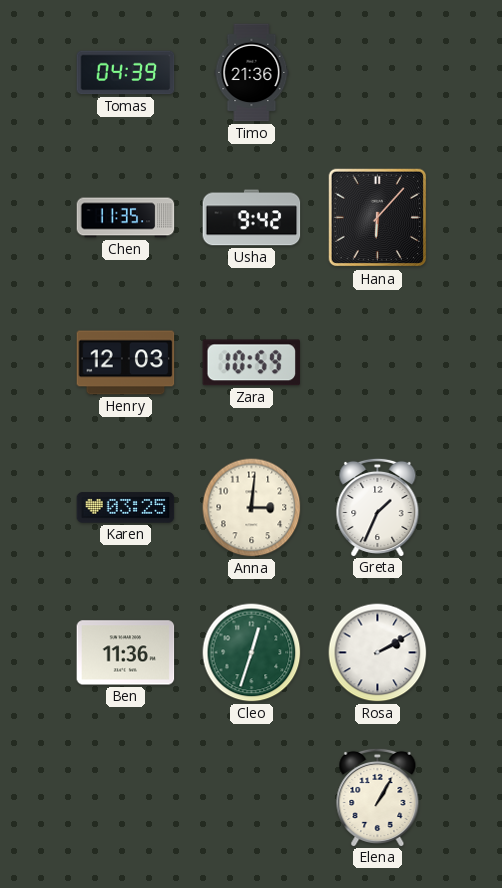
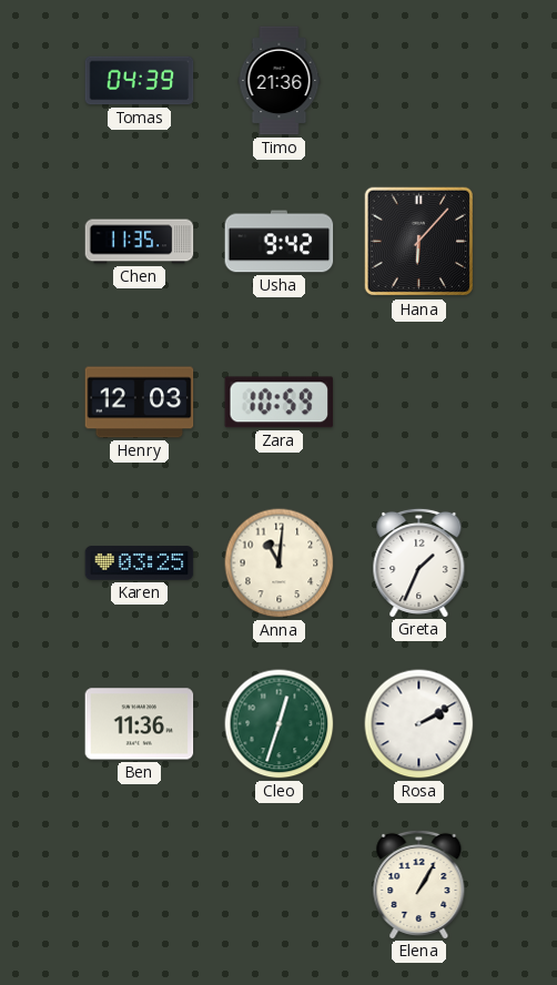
Anna: 3:01 -> 11:01
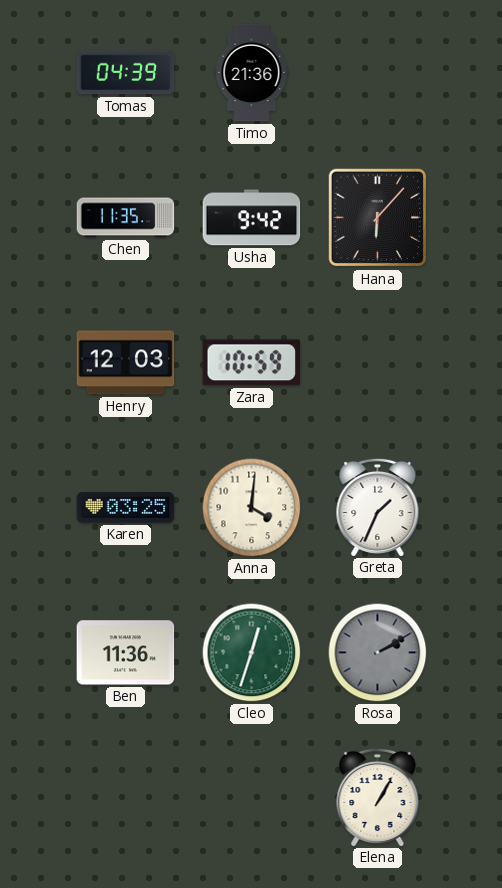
Anna: 11:01 -> 4:01
Rosa dial: white -> grey
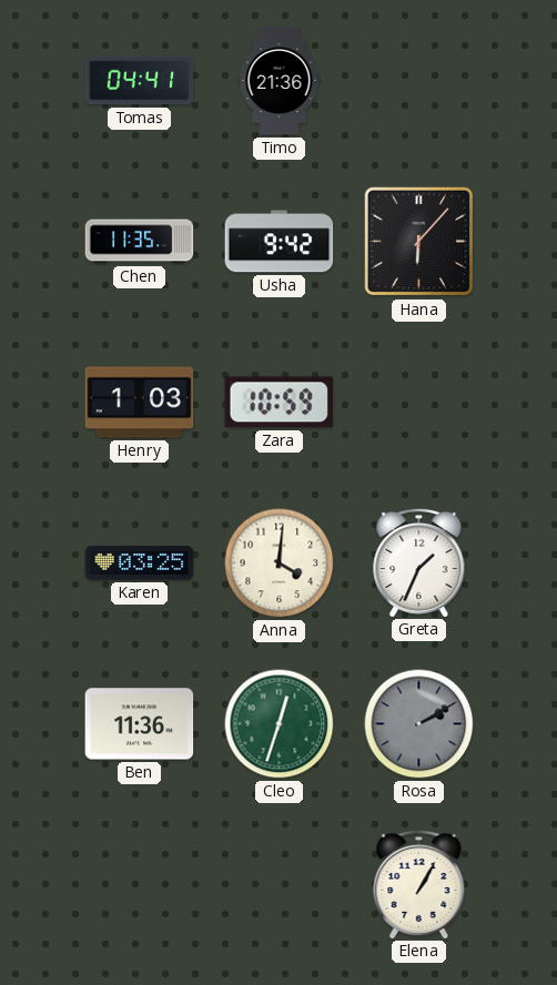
Tomas: 04:39 -> 04:41
Henry: 12:03 -> 1:03
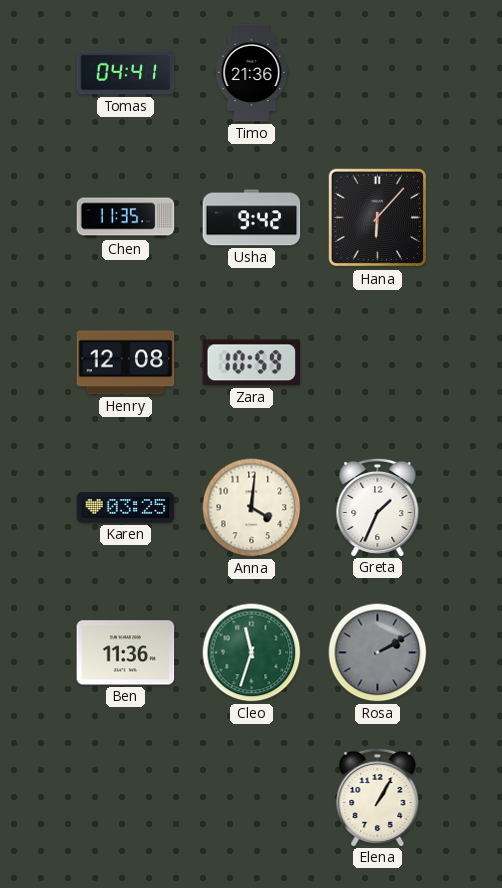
Henry: 1:03 -> 12:08
Cleo: 12:33 -> 11:33
